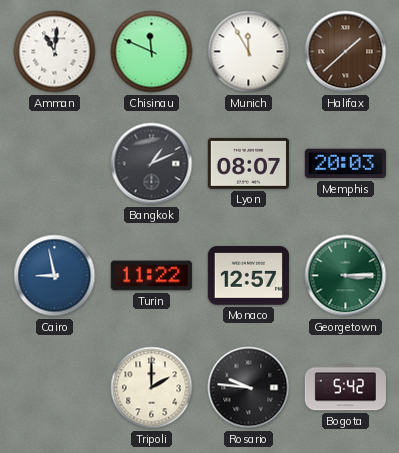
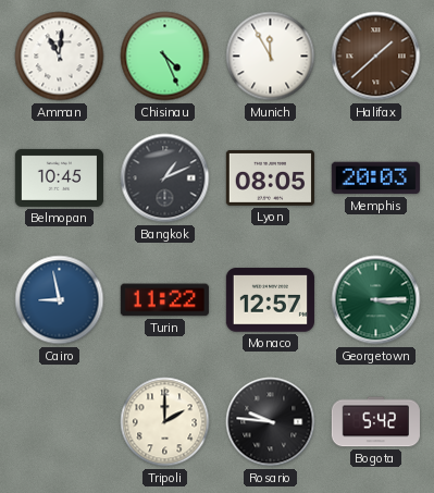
Chisinau: 11:49 -> 4:26
Belmopan: none -> 10:45
Lyon: 08:07 -> 08:05
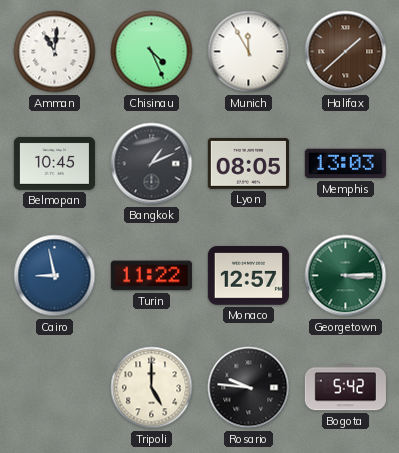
Memphis: 20:03 -> 13:03
Tripoli: 2:00 -> 5:00
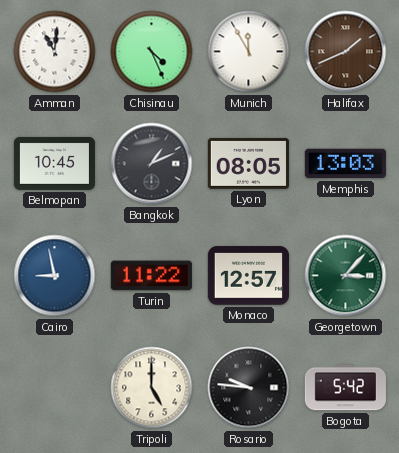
Halifax: 1:38 -> 1:41
Georgetown: 3:15 -> 3:07
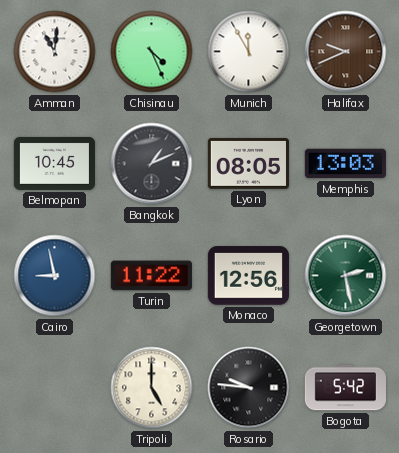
Halifax: 1:41 -> 9:41
Monaco: 12:57 -> 12:56
Georgetown: 3:07 -> 2:28
